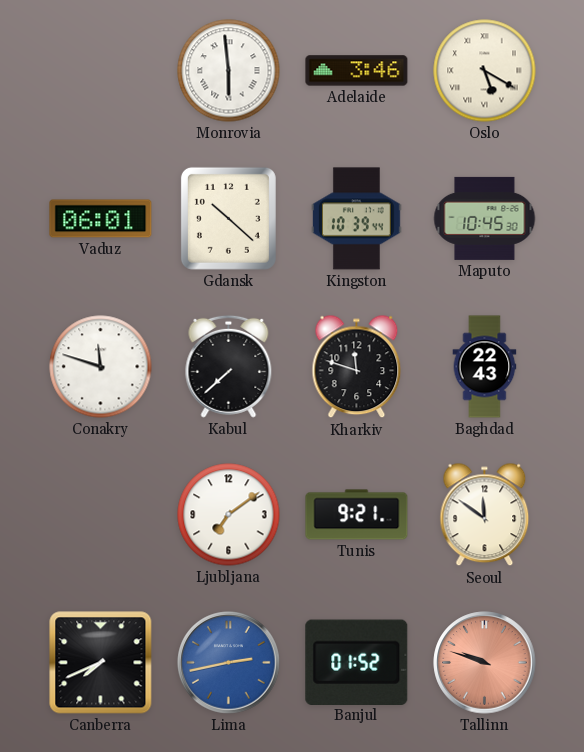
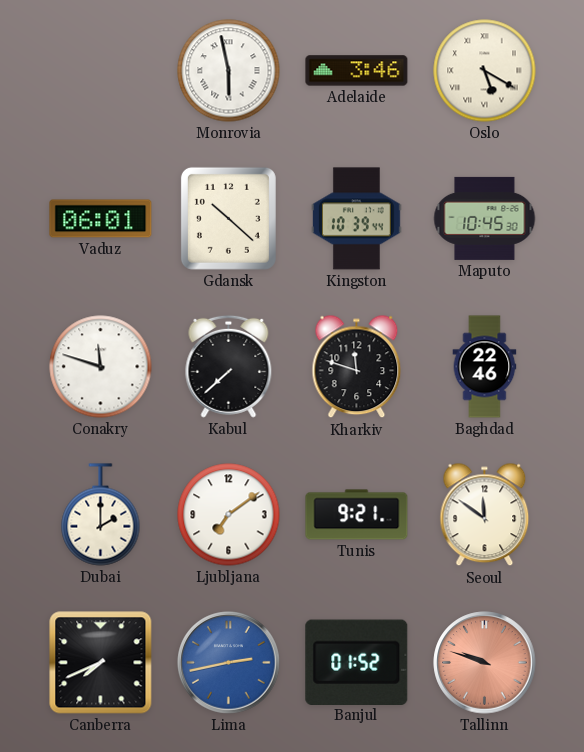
Monrovia: 5:59 -> 5:58
Baghdad: 22:43 -> 22:46
Dubai: none -> 2:00
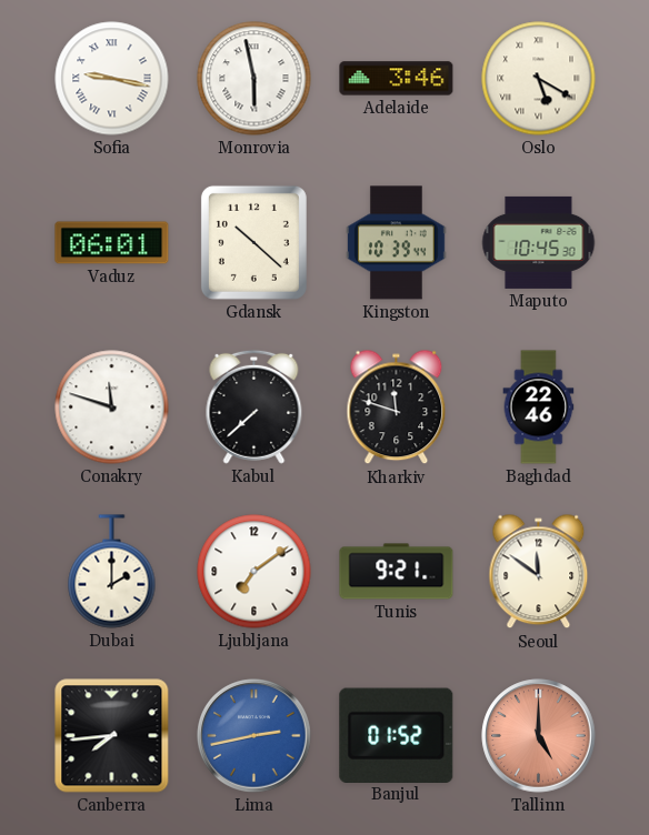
Sofia: none -> 9:17
Canberra: 7:41 -> 7:44
Tallinn: 9:48 -> 5:00
